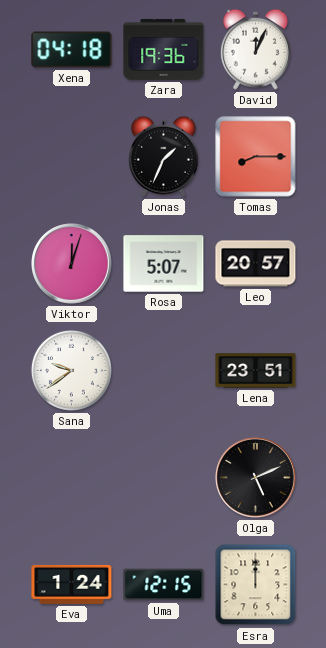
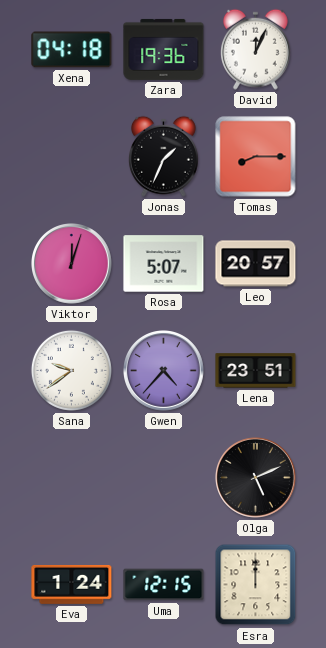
Gwen: none -> 4:37
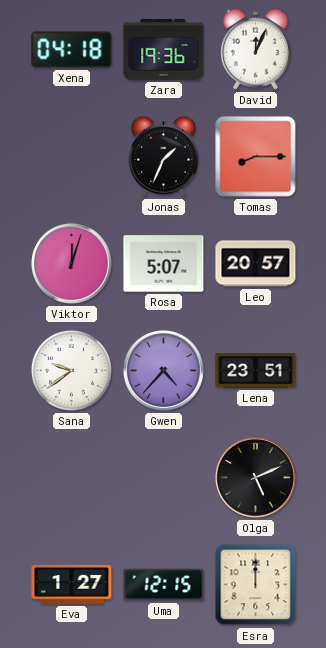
Eva: 1:24 -> 1:27
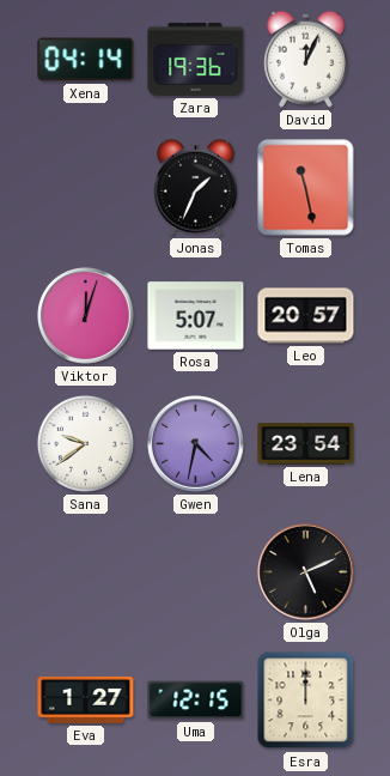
Xena: 04:18 -> 04:14
Tomas: 8:15 -> 11:28
Gwen: 4:37 -> 4:32
Lena: 23:51 -> 23:54
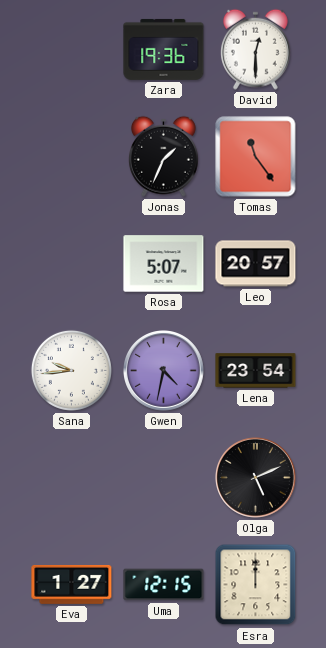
Xena: 04:14 -> none
David: 12:04 -> 12:30
Tomas: 11:28 -> 11:24
Viktor: 12:03 -> none
Sana: 9:39 -> 9:44
